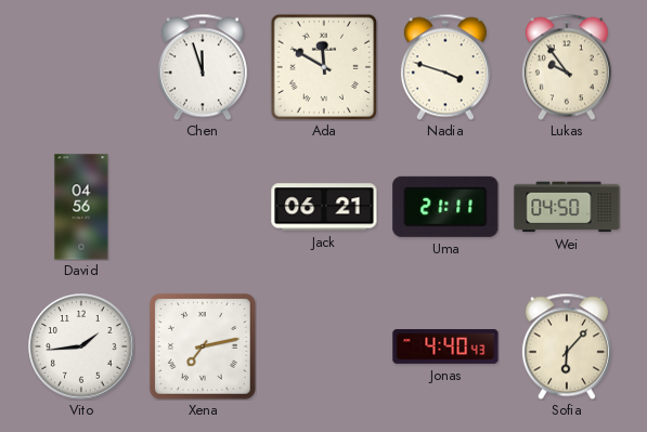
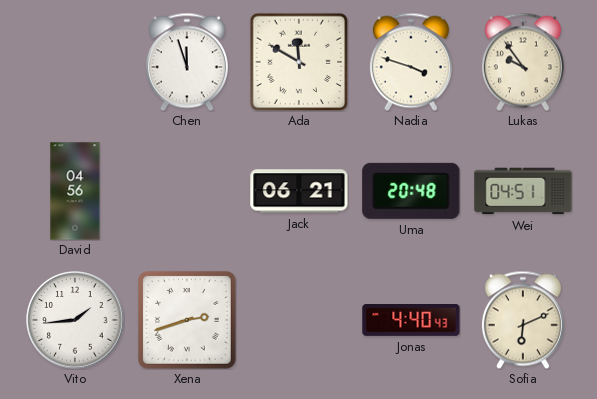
Uma: 21:11 -> 20:48
Wei: 04:50 -> 04:51
Xena: 7:13 -> 2:42
Sofia: 6:07 -> 6:11
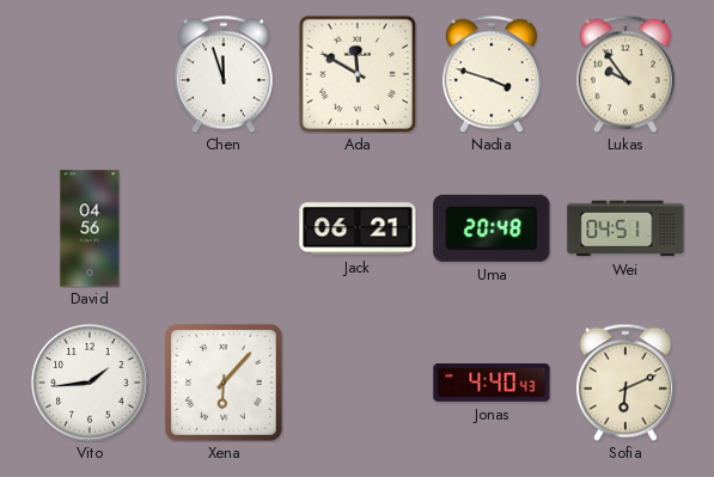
Xena: 2:42 -> 6:07
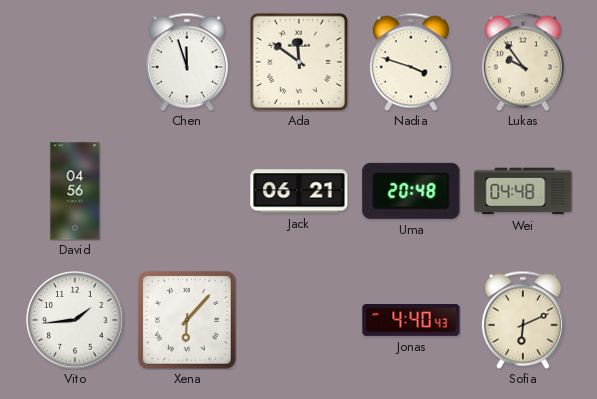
Ada: 11:50 -> 11:51
Wei: 04:51 -> 04:48
